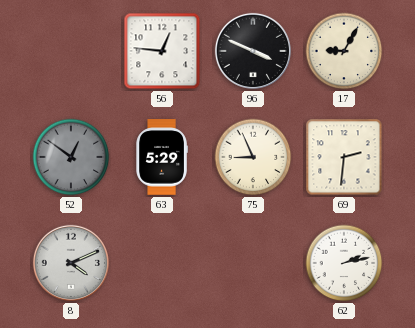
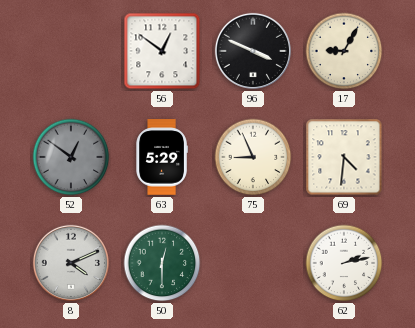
56: 12:46 -> 12:51
69: 2:31 -> 4:31
50: none -> 12:30
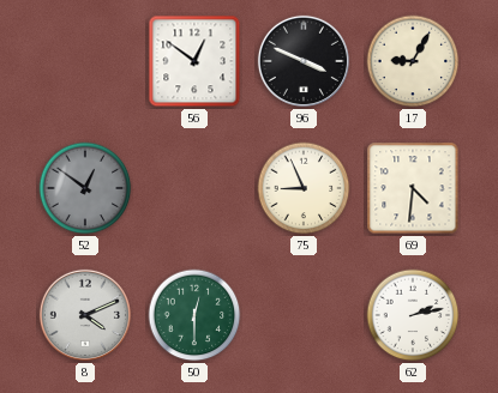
63: 5:29 -> none
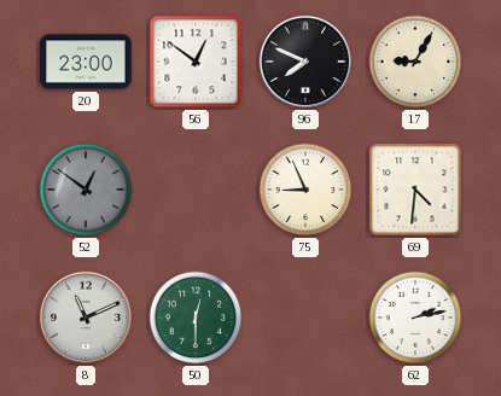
20: none -> 23:00
96: 3:49 -> 7:49
8: 4:11 -> 11:11
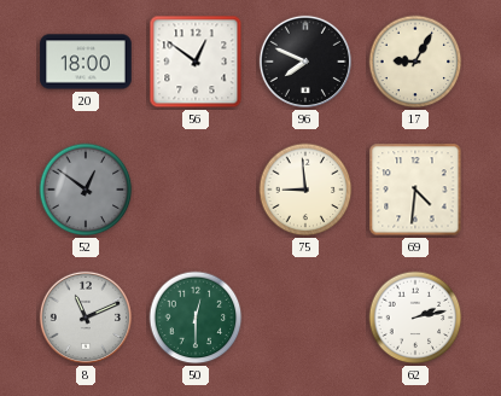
20: 23:00 -> 18:00
75: 8:56 -> 8:59
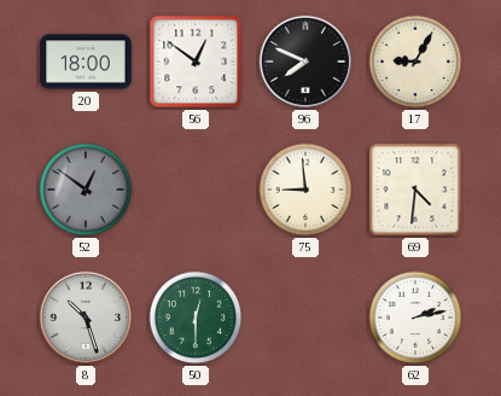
8: 11:11 -> 10:27
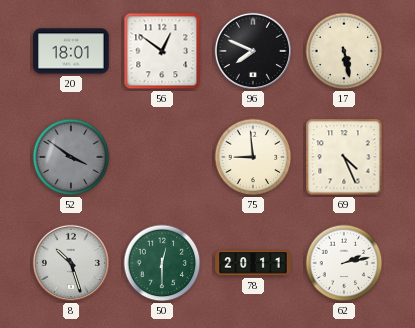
20: 18:00 -> 18:01
17: 9:05 -> 5:28
52: 12:51 -> 3:51
69: 4:31 -> 4:26
78: none -> 20:11
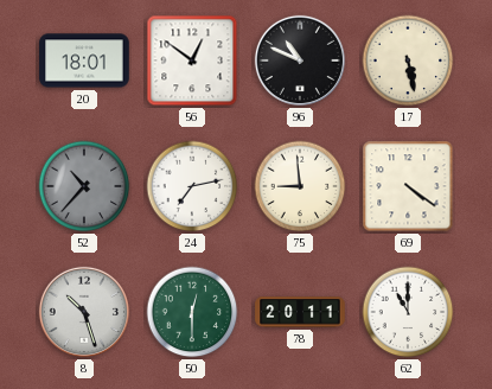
96: 7:49 -> 10:49
52: 3:51 -> 10:37
24: none -> 7:13
69: 4:26 -> 4:21
62: 2:13 -> 11:00
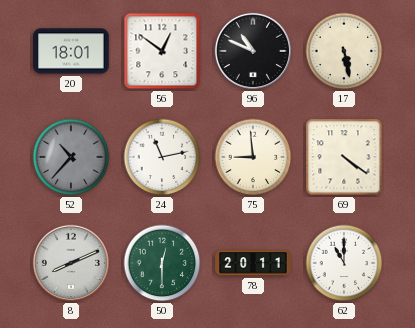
24: 7:13 -> 11:13
8: 10:27 -> 8:11
